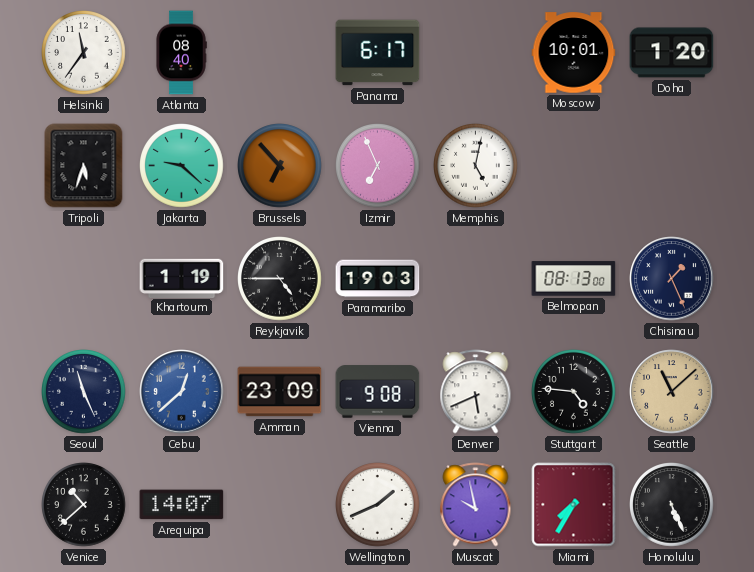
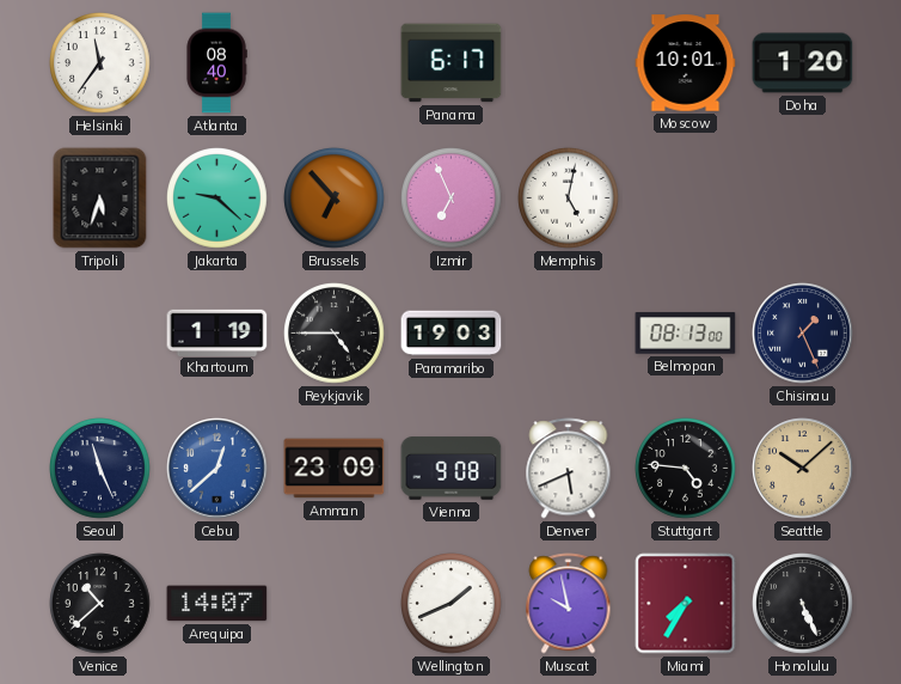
Seattle: 11:08 -> 10:08
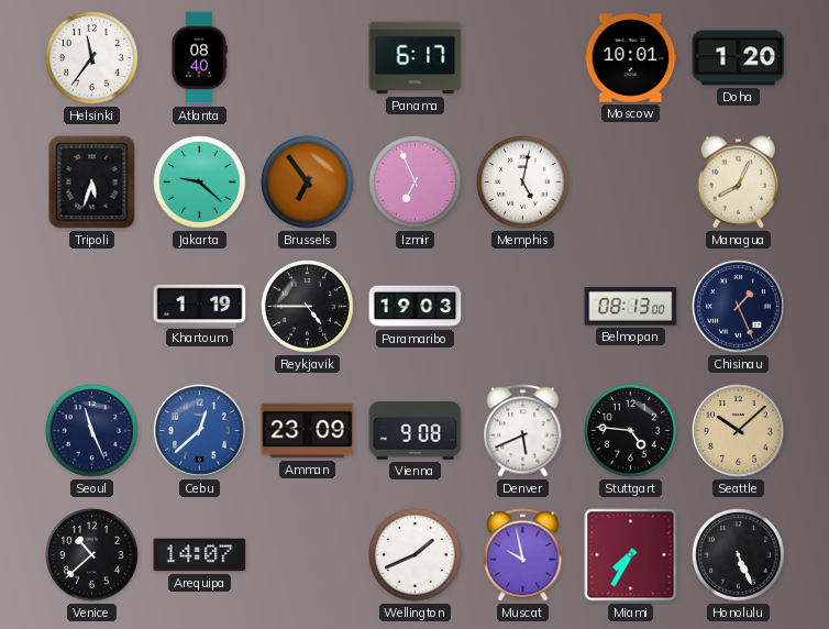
Brussels: 6:53 -> 6:54
Managua: none -> 8:04
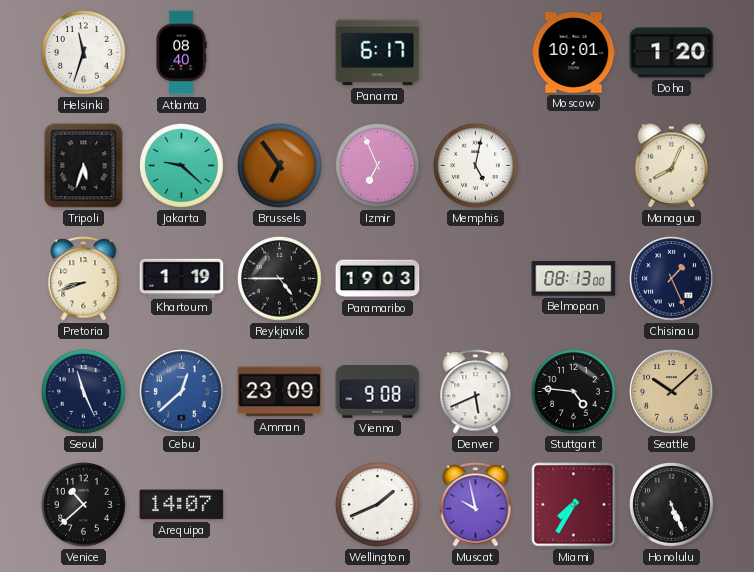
Helsinki: 11:36 -> 11:33
Pretoria: none -> 8:42
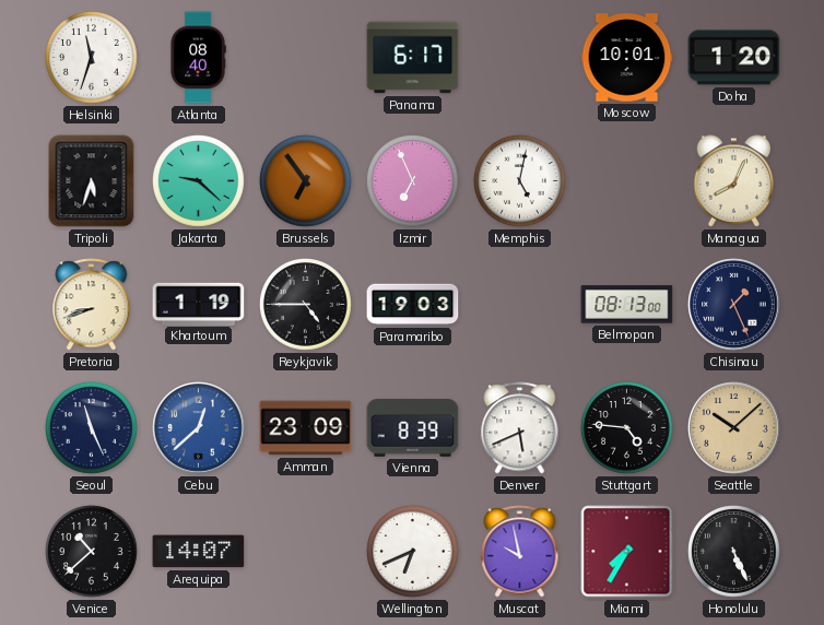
Vienna: 9:08 -> 8:39
Wellington: 1:41 -> 6:41
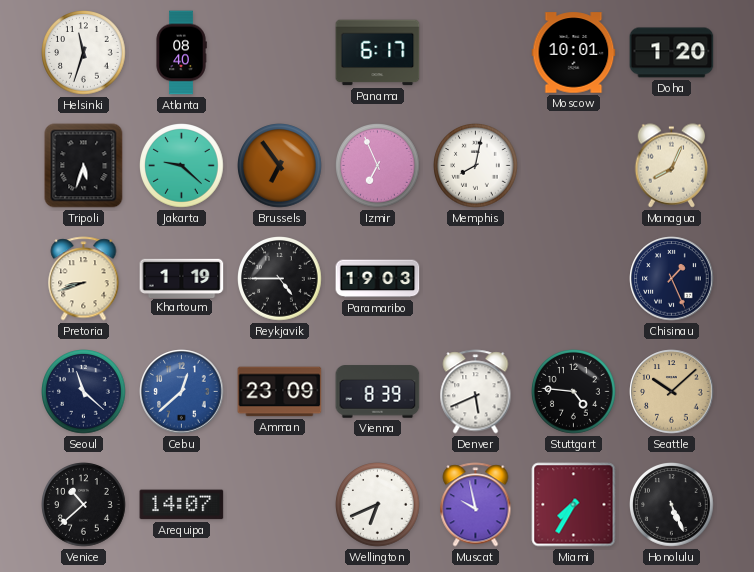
Memphis: 5:02 -> 8:02
Belmopan: 08:13 -> none
Seoul: 11:26 -> 11:22
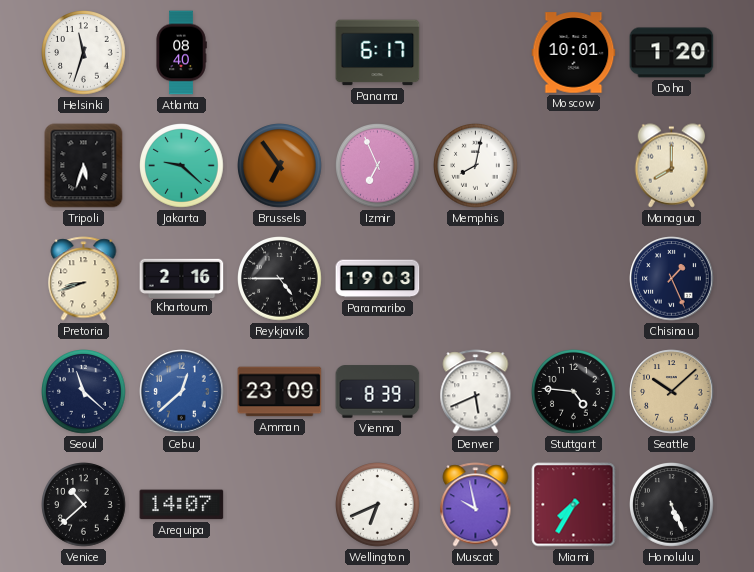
Managua: 8:04 -> 8:00
Khartoum: 1:19 -> 2:16
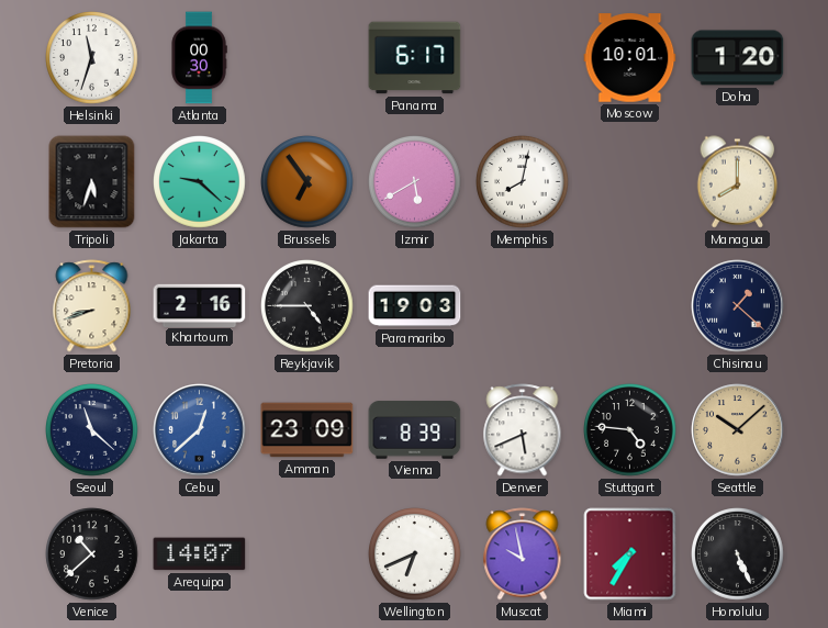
Atlanta: 08:40 -> 00:30
Izmir: 6:56 -> 5:40
Chisinau: 1:26 -> 1:22
